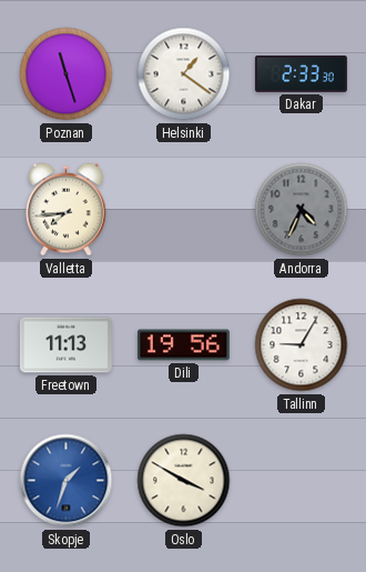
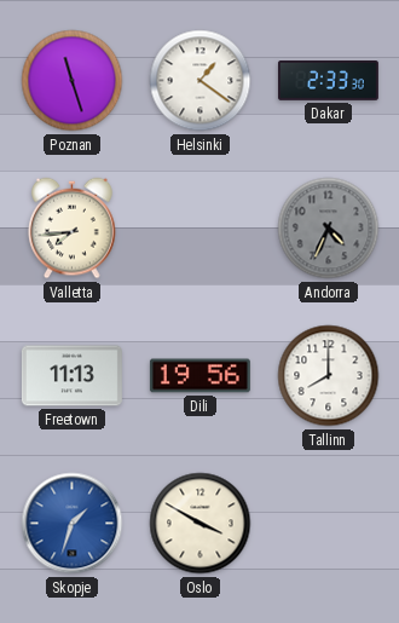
Tallinn: 9:05 -> 8:00
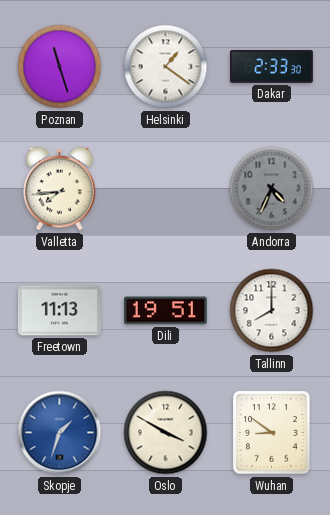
Dili: 19:56 -> 19:51
Wuhan: none -> 8:51
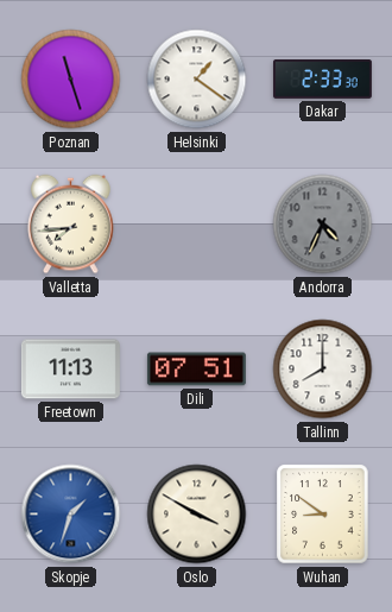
Dili: 19:51 -> 07:51
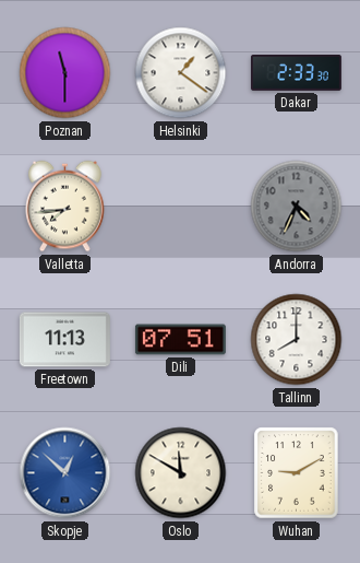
Poznan: 11:27 -> 11:30
Skopje: 1:33 -> 12:52
Oslo: 3:50 -> 11:50
Wuhan: 8:51 -> 9:10
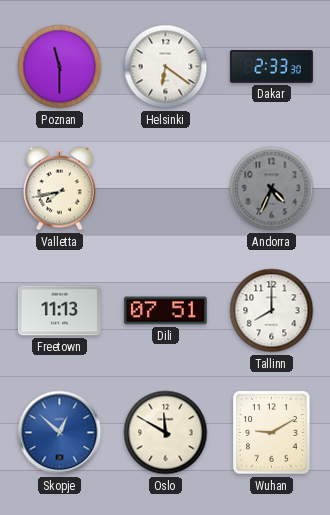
Helsinki: 1:21 -> 6:21
Valletta: 7:44 -> 7:43
